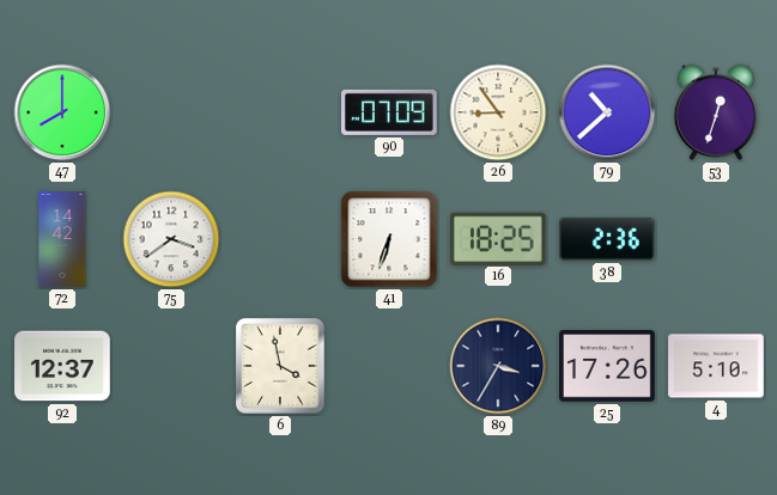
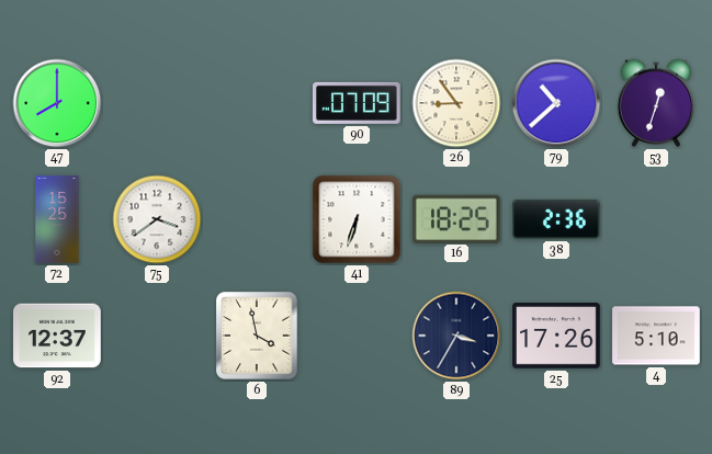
72: 14:42 -> 15:25
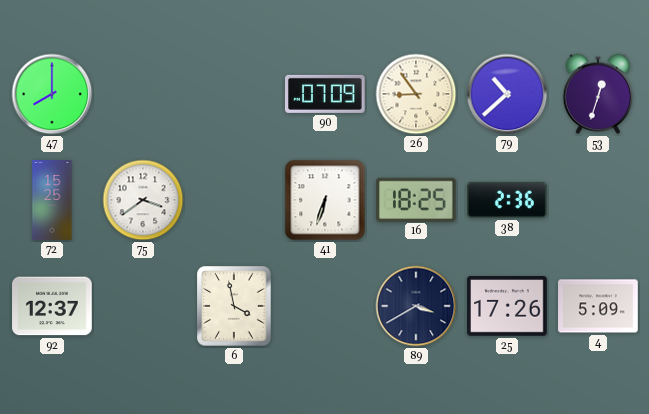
89: 3:35 -> 3:40
4: 5:10 -> 5:09
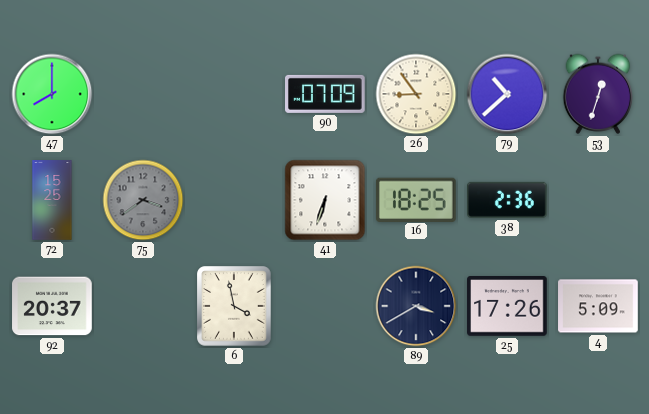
75 dial: white -> grey
92: 12:37 -> 20:37
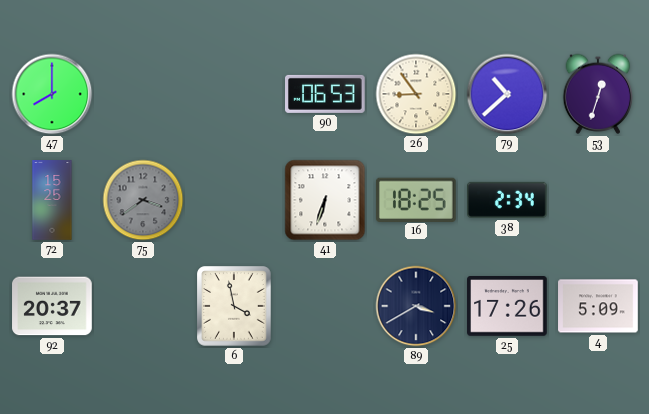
90: 07:09 -> 06:53
38: 2:36 -> 2:34
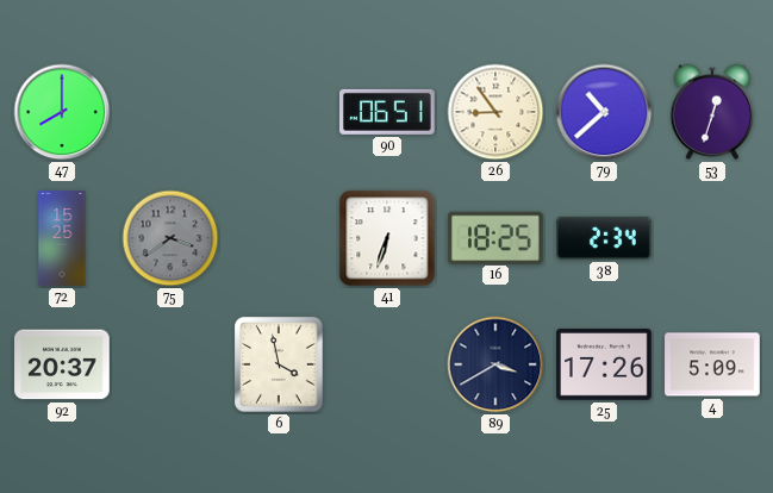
90: 06:53 -> 06:51
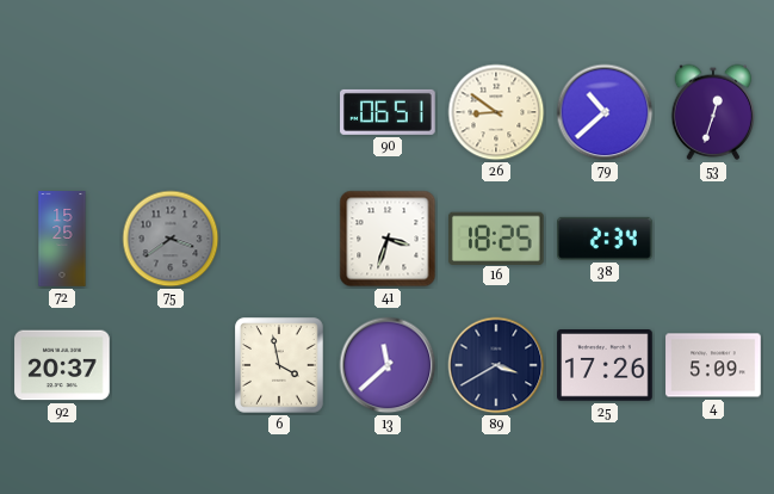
47: 8:00 -> none
26: 8:54 -> 8:51
41: 6:33 -> 3:33
13: none -> 11:38
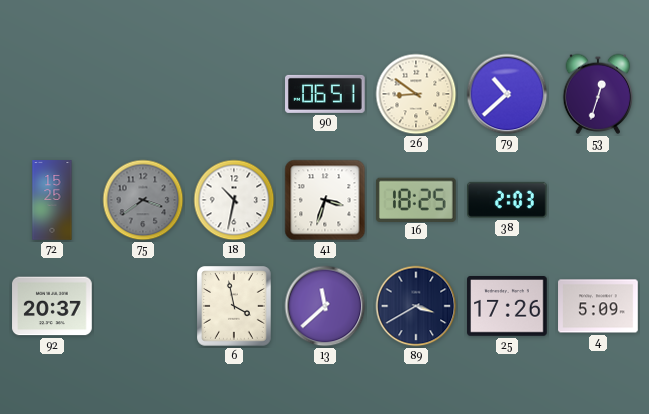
18: none -> 10:32
38: 2:34 -> 2:03
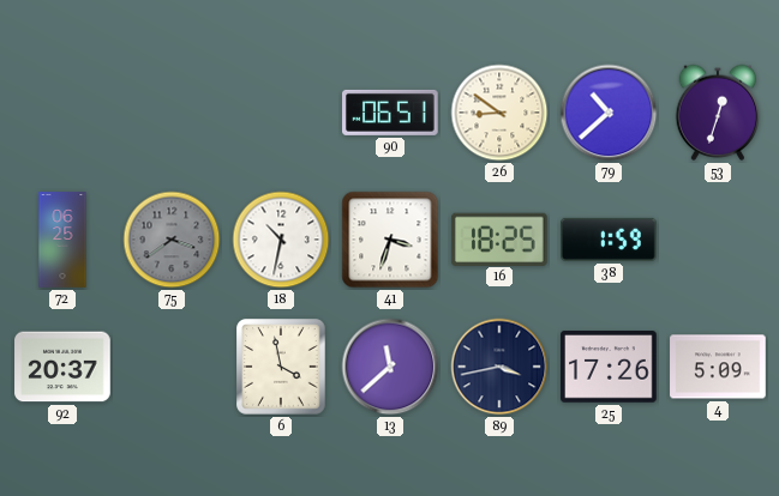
72: 15:25 -> 06:25
38: 2:03 -> 1:59
89: 3:40 -> 3:43
